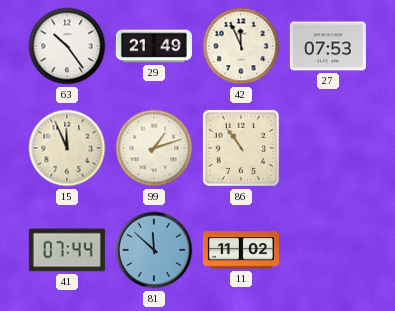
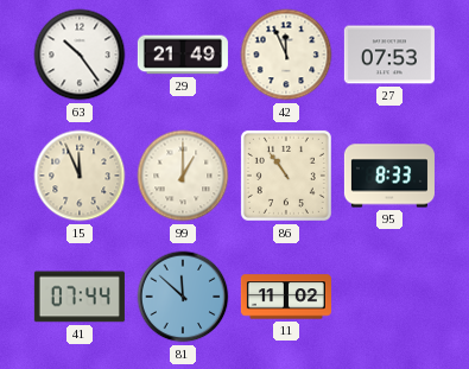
99: 1:12 -> 1:00
95: none -> 8:33
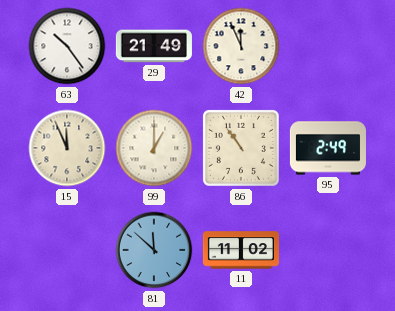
27: 07:53 -> none
95: 8:33 -> 2:49
41: 07:44 -> none
